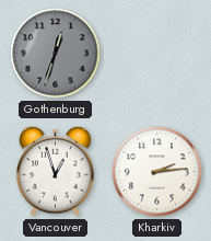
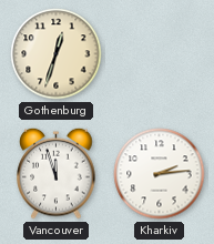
Gothenburg dial: grey -> cream
Vancouver: 12:57 -> 11:57
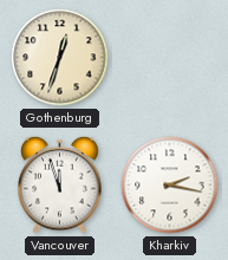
Kharkiv: 2:14 -> 2:17
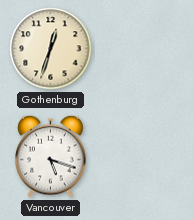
Vancouver: 11:57 -> 5:18
Kharkiv: 2:17 -> none
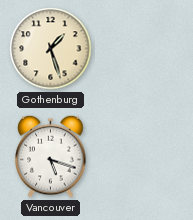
Gothenburg: 12:33 -> 1:27
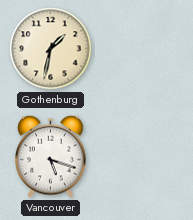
Gothenburg: 1:27 -> 1:32
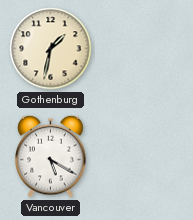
Vancouver: 5:18 -> 5:20
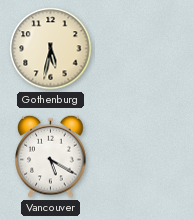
Gothenburg: 1:32 -> 5:32
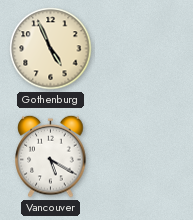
Gothenburg: 5:32 -> 4:56
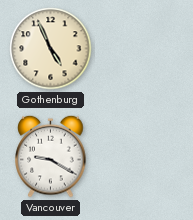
Vancouver: 5:20 -> 9:20
